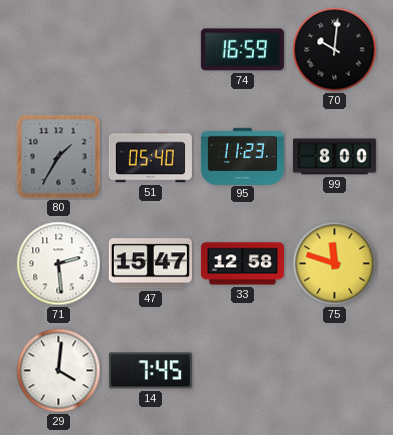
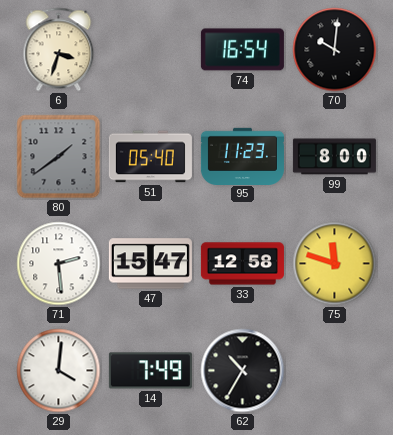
6: none -> 3:33
74: 16:59 -> 16:54
80: 1:35 -> 1:39
14: 7:45 -> 7:49
62: none -> 10:35
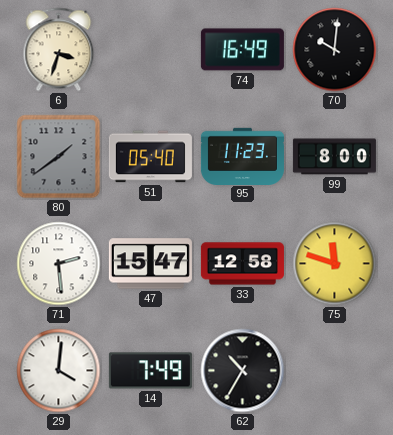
74: 16:54 -> 16:49
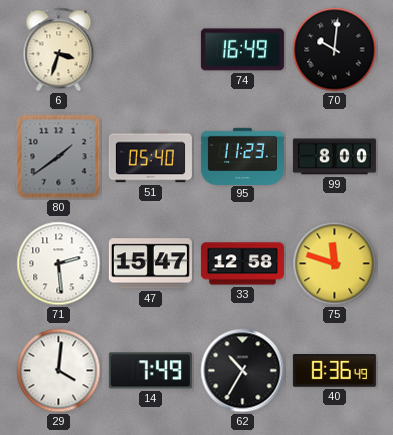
40: none -> 8:36
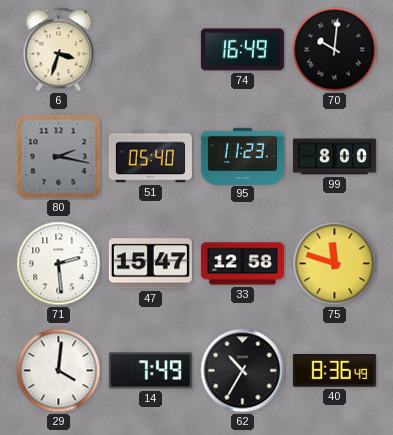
80: 1:39 -> 2:17
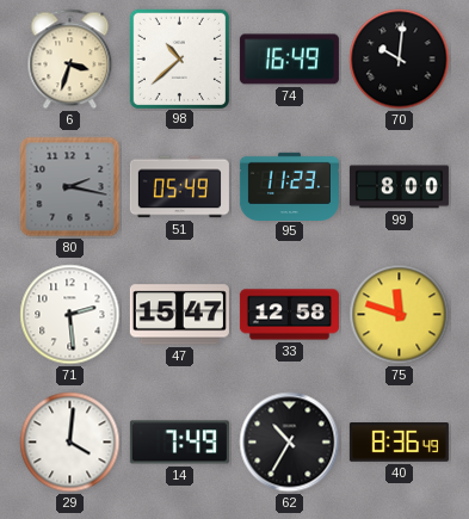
98: none -> 10:38
51: 05:40 -> 05:49
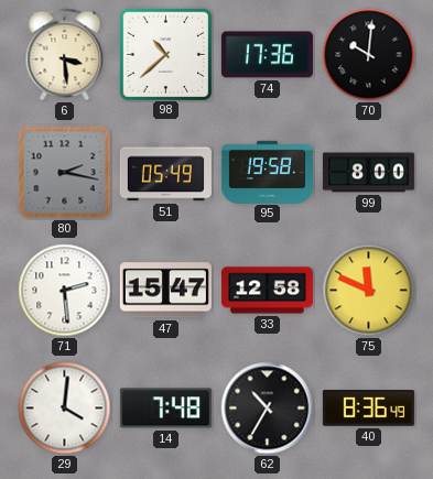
6: 3:33 -> 3:29
74: 16:49 -> 17:36
95: 11:23 -> 19:58
75: 11:48 -> 11:49
14: 7:49 -> 7:48
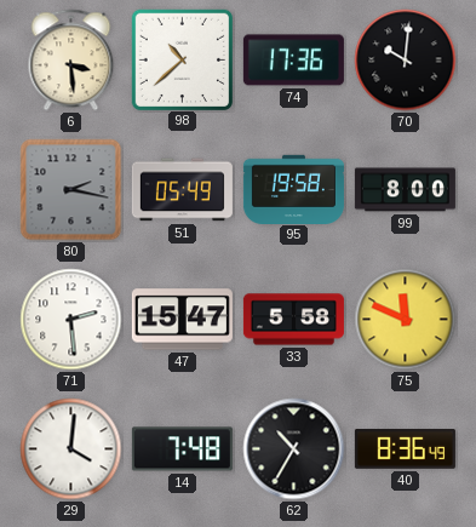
33: 12:58 -> 5:58
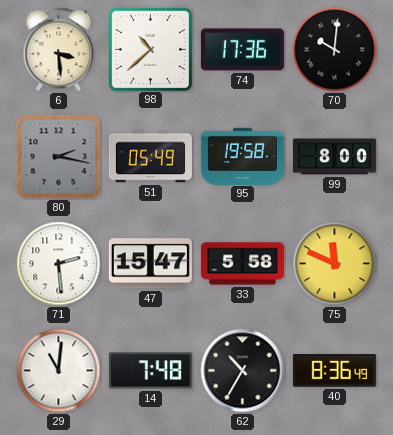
29: 4:01 -> 11:01
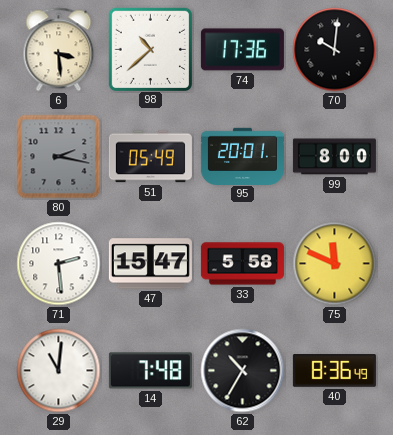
95: 19:58 -> 20:01
